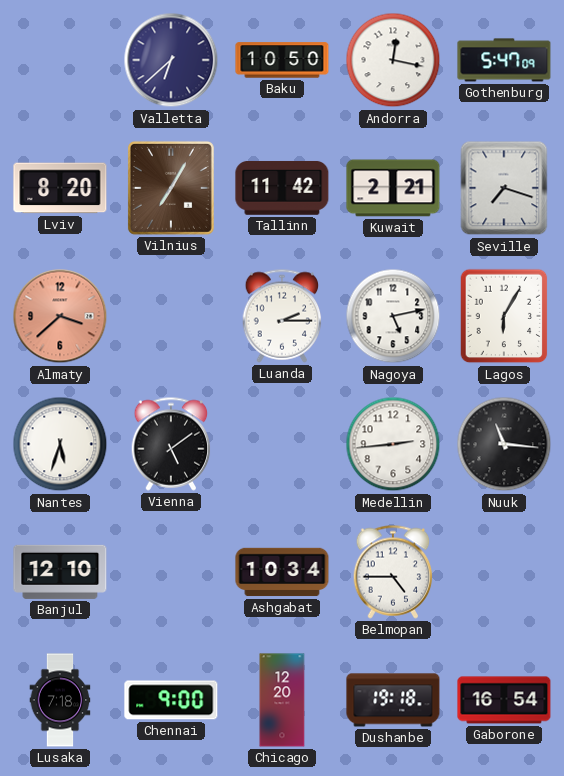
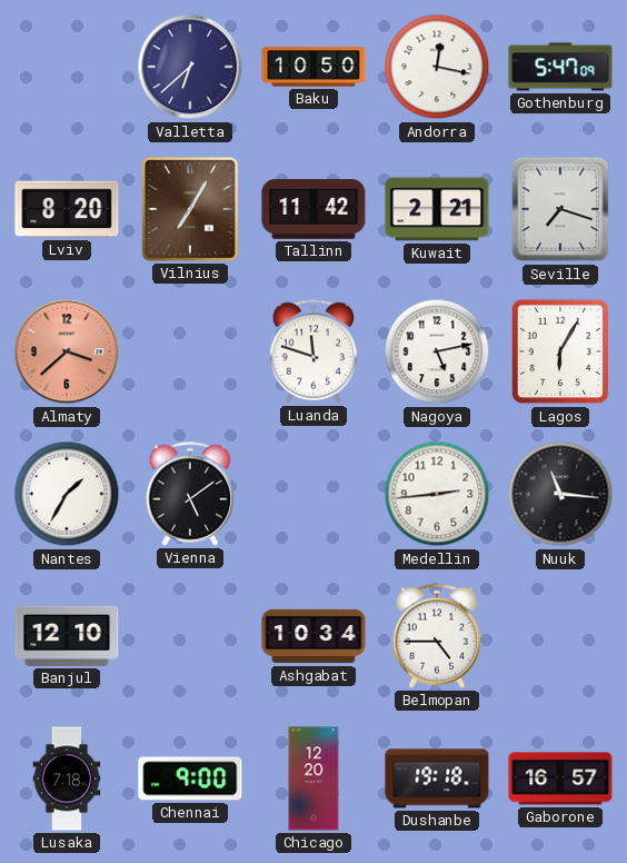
Luanda: 2:15 -> 11:48
Nantes: 5:33 -> 1:35
Gaborone: 16:54 -> 16:57
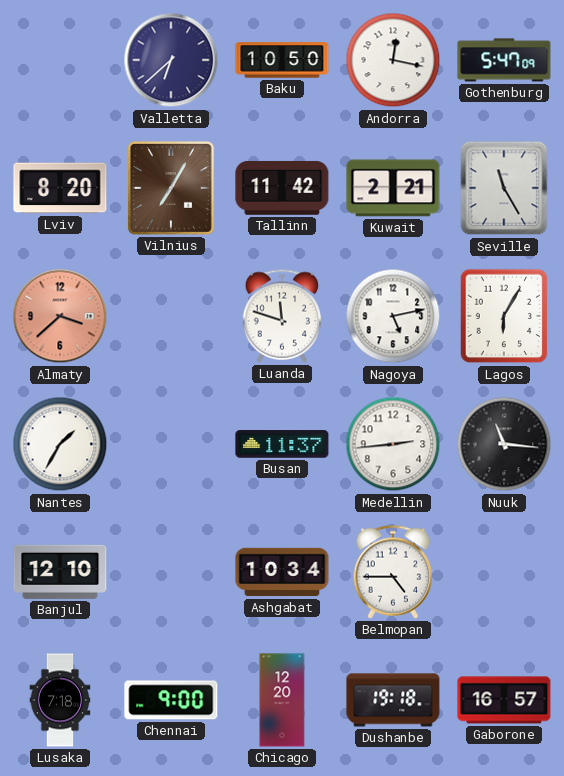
Seville: 7:18 -> 11:25
Vienna: 5:09 -> none
Busan: none -> 11:37
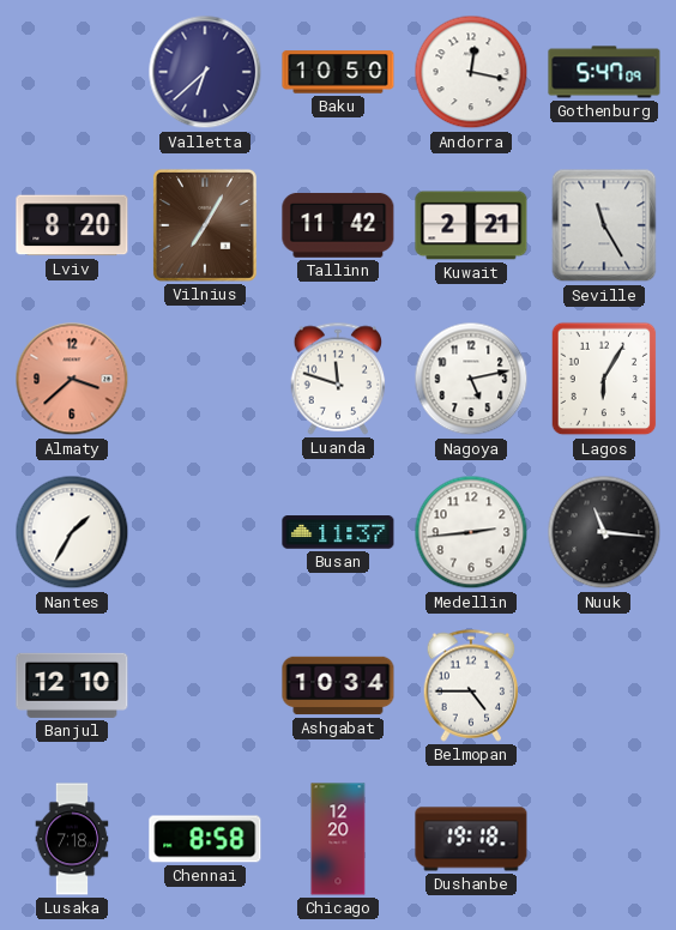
Chennai: 9:00 -> 8:58
Gaborone: 16:57 -> none
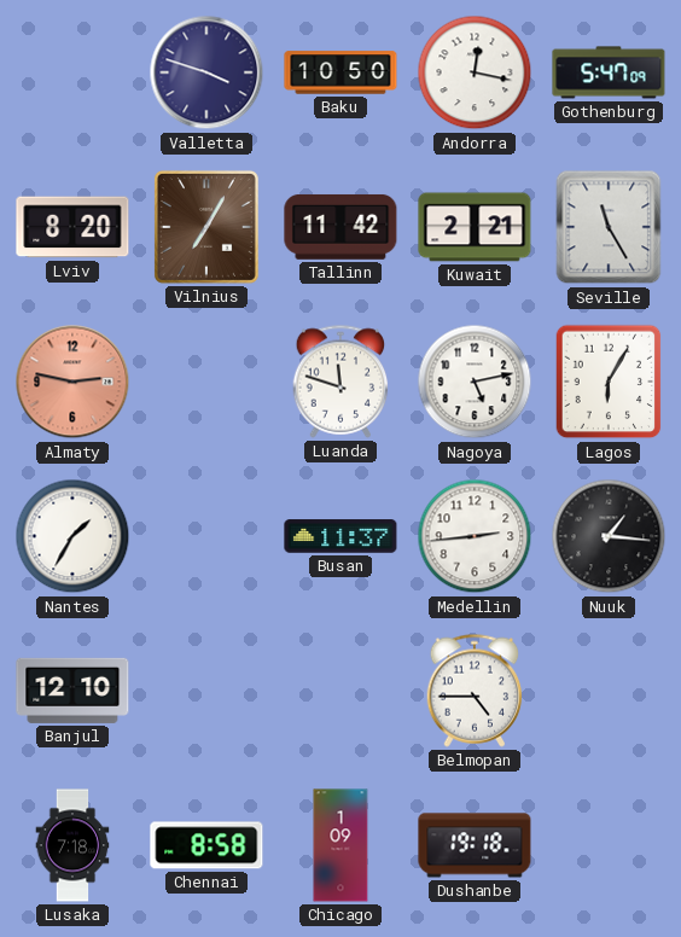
Valletta: 6:38 -> 3:48
Almaty: 3:38 -> 2:47
Nuuk: 11:16 -> 1:16
Ashgabat: 10:34 -> none
Chicago: 12:20 -> 1:09
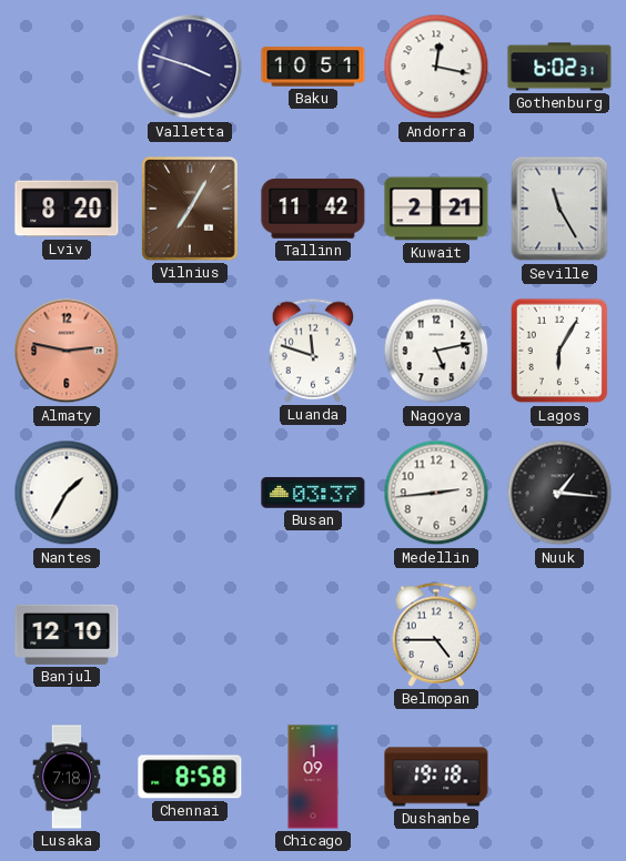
Baku: 10:50 -> 10:51
Gothenburg: 5:47 -> 6:02
Busan: 11:37 -> 03:37
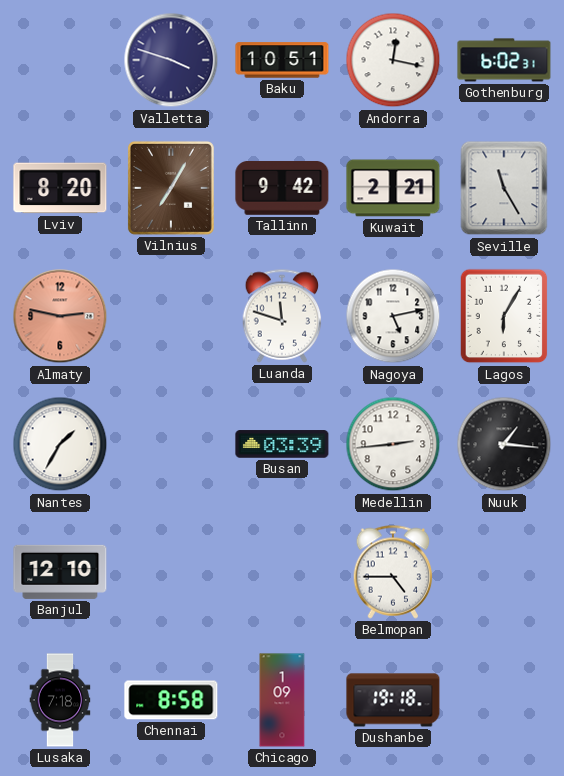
Tallinn: 11:42 -> 9:42
Busan: 03:37 -> 03:39
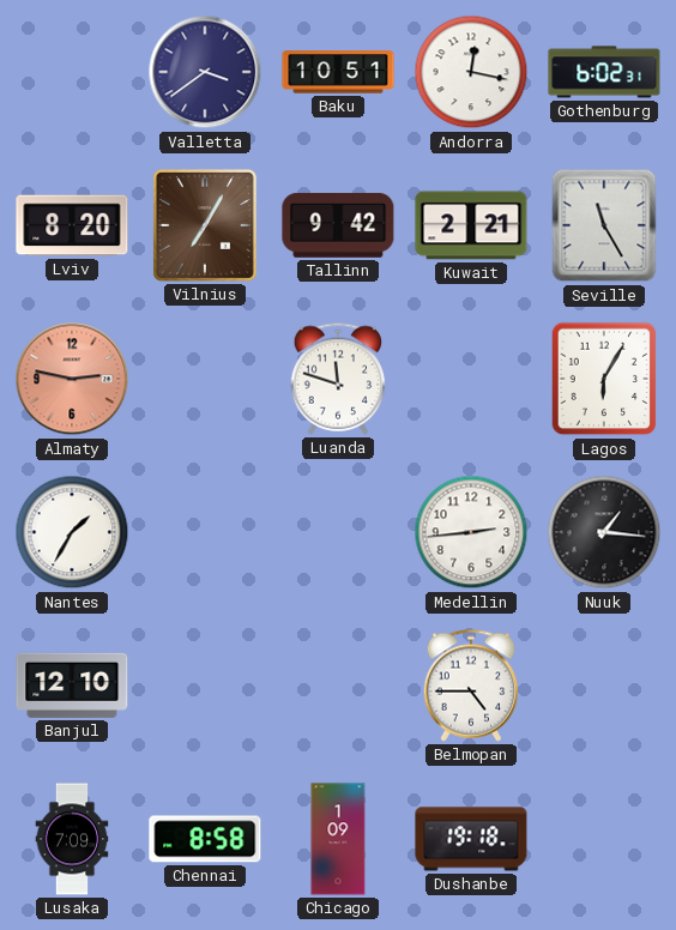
Valletta: 3:48 -> 3:39
Nagoya: 5:13 -> none
Busan: 03:39 -> none
Lusaka: 7:18 -> 7:09
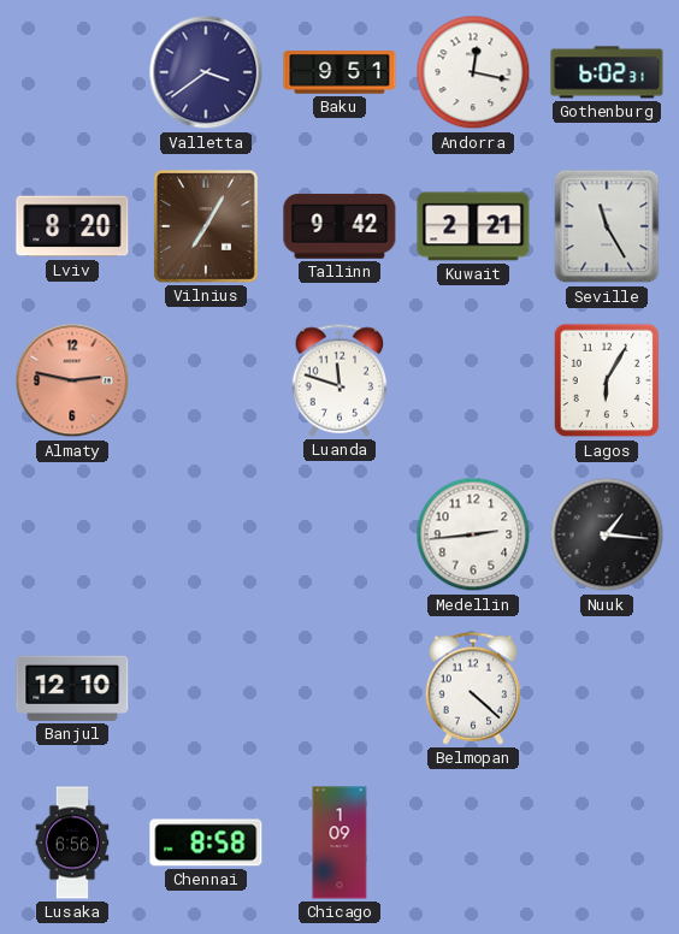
Baku: 10:51 -> 9:51
Nantes: 1:35 -> none
Belmopan: 4:45 -> 4:22
Lusaka: 7:09 -> 6:56
Dushanbe: 19:18 -> none
